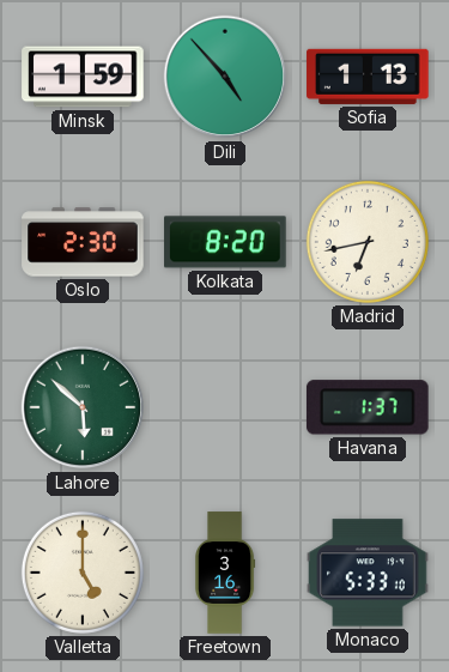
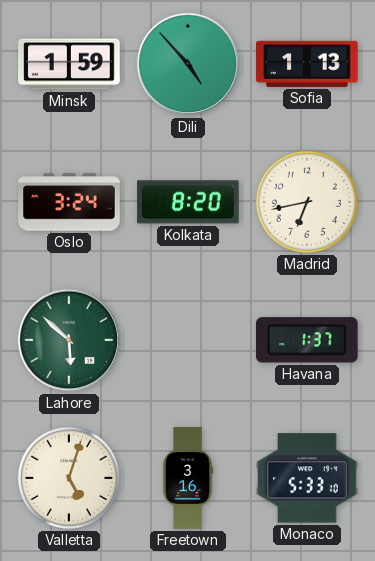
Oslo: 2:30 -> 3:24
Valletta: 5:00 -> 5:03
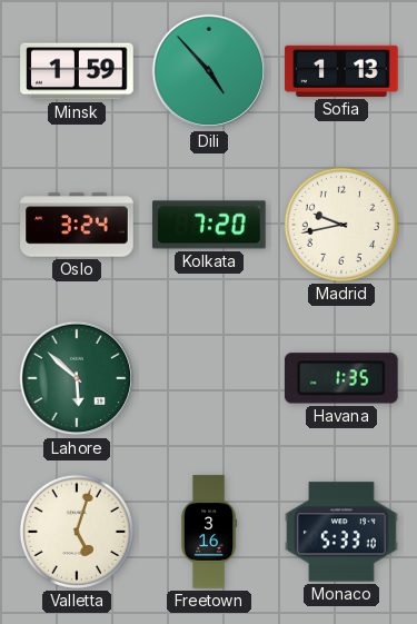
Kolkata: 8:20 -> 7:20
Madrid: 6:43 -> 9:43
Havana: 1:37 -> 1:35
